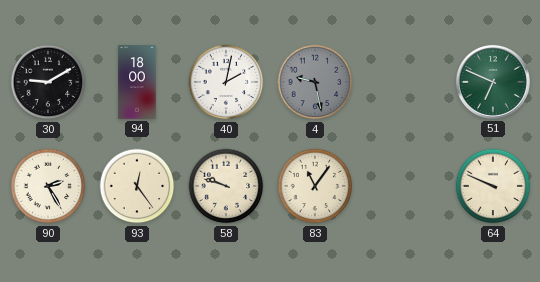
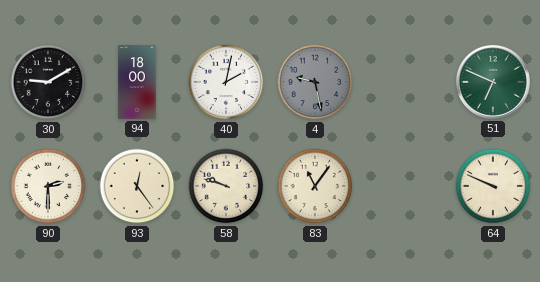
90: 2:25 -> 2:30
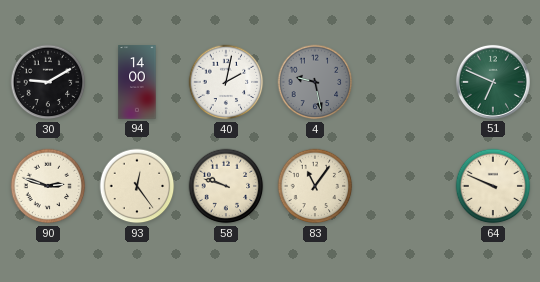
94: 18:00 -> 14:00
90: 2:30 -> 2:48
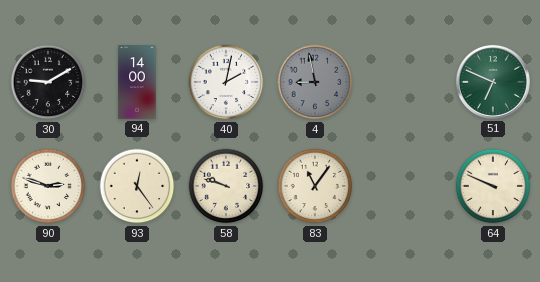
4: 9:28 -> 8:58
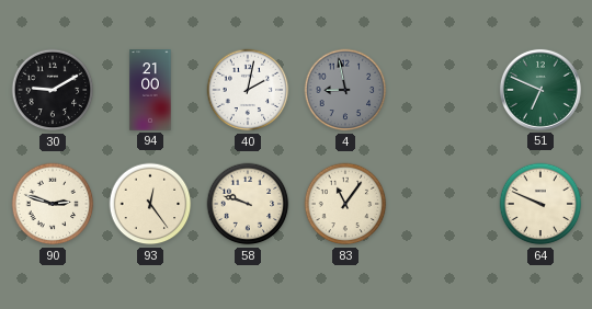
94: 14:00 -> 21:00
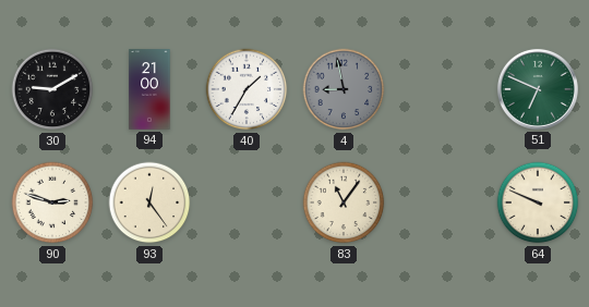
40: 2:02 -> 1:35
58: 9:48 -> none
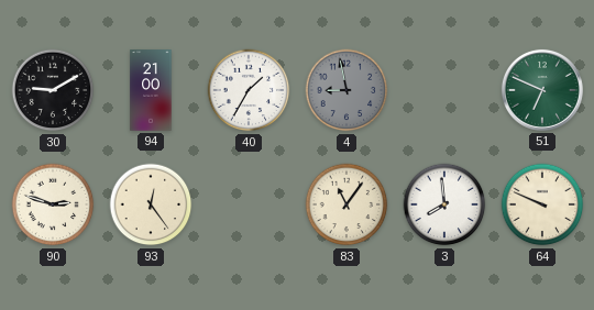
3: none -> 7:59
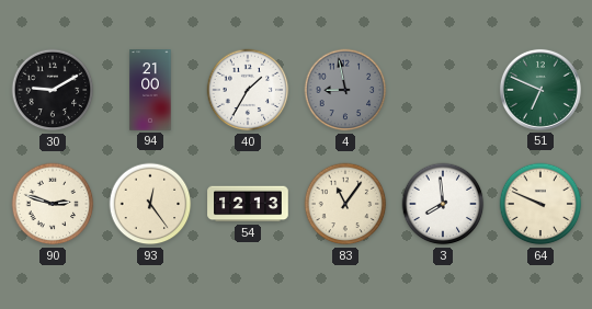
54: none -> 12:13
